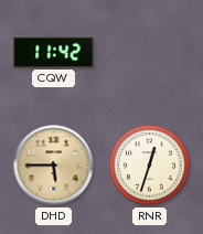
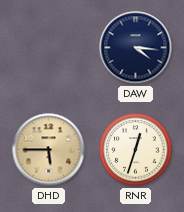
CQW: 11:42 -> none
DAW: none -> 4:16
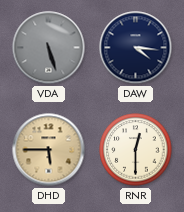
VDA: none -> 5:27
RNR: 12:33 -> 12:30
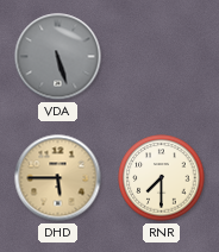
DAW: 4:16 -> none
RNR: 12:30 -> 7:30
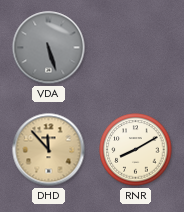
DHD: 5:45 -> 11:53
RNR: 7:30 -> 8:10
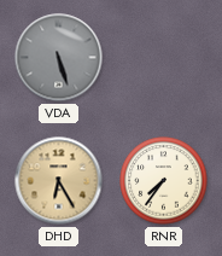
DHD: 11:53 -> 6:25
RNR: 8:10 -> 7:36
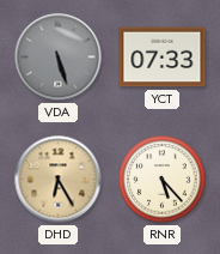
YCT: none -> 07:33
RNR: 7:36 -> 5:23
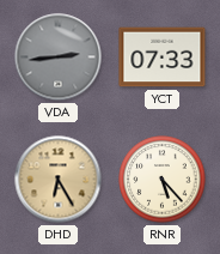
VDA: 5:27 -> 2:44
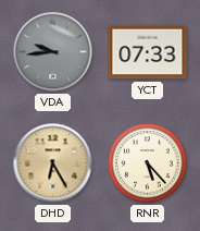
VDA: 2:44 -> 9:44
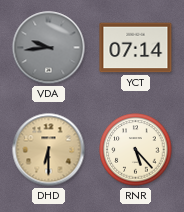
YCT: 07:33 -> 07:14
DHD: 6:25 -> 6:30
